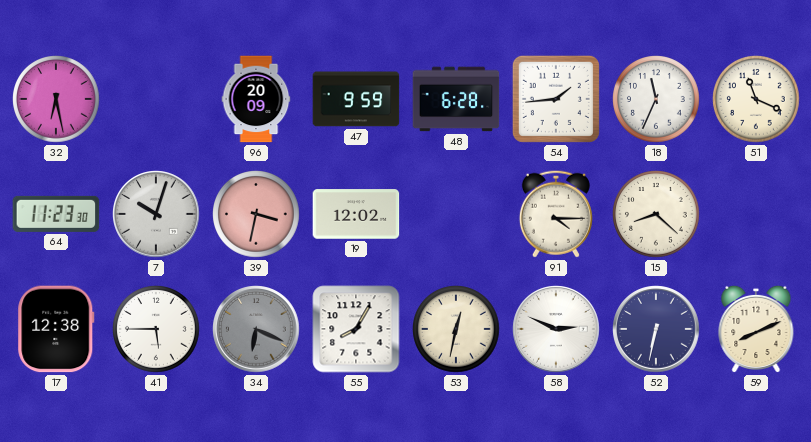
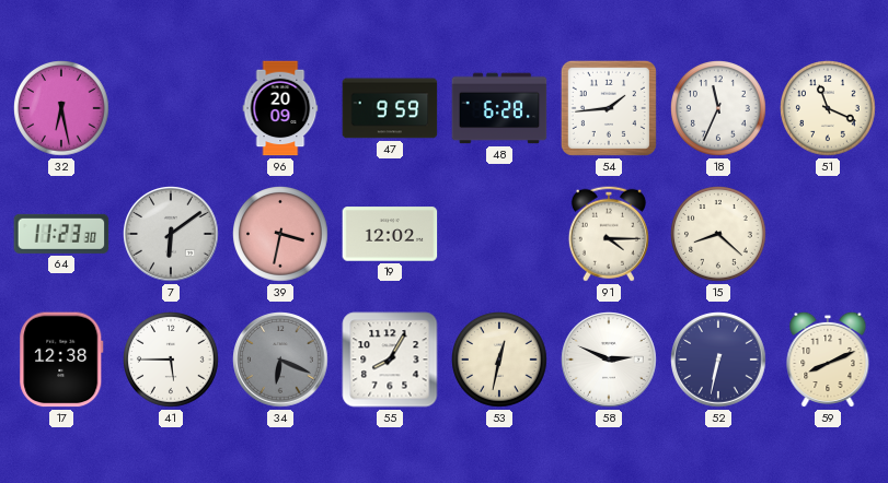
7: 10:03 -> 6:09
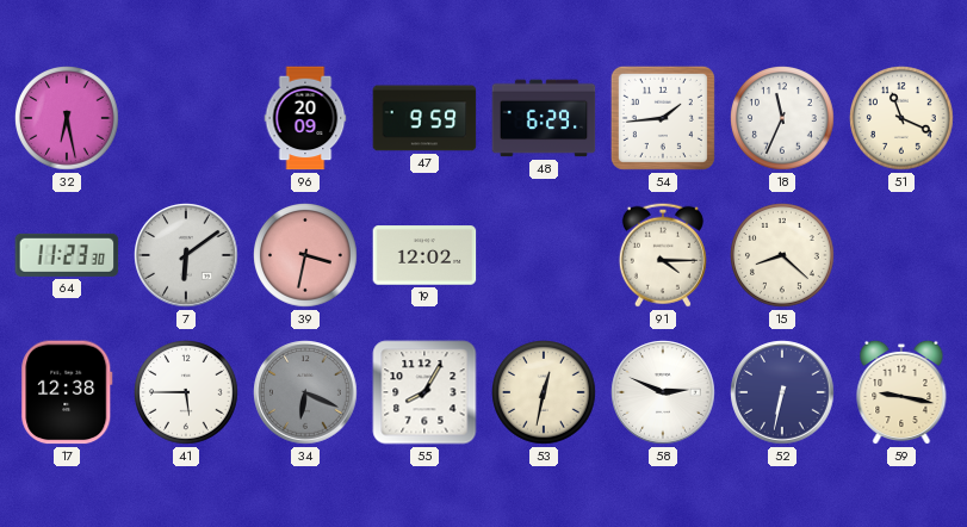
48: 6:28 -> 6:29
59: 8:11 -> 9:17
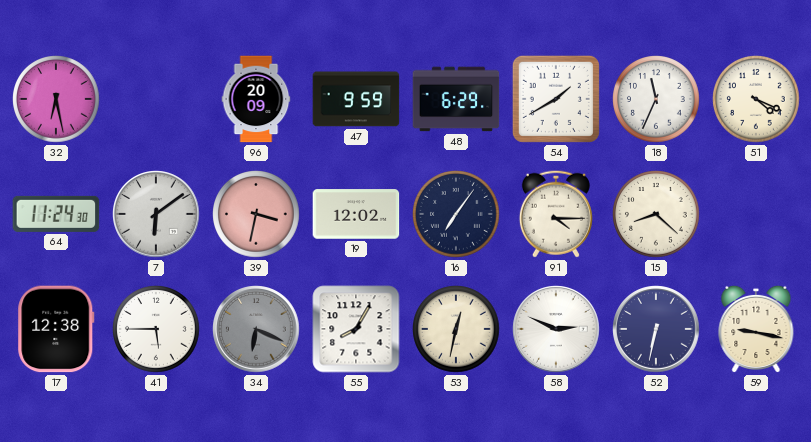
54: 1:44 -> 1:40
51: 11:19 -> 4:19
64: 11:23 -> 11:24
16: none -> 7:06
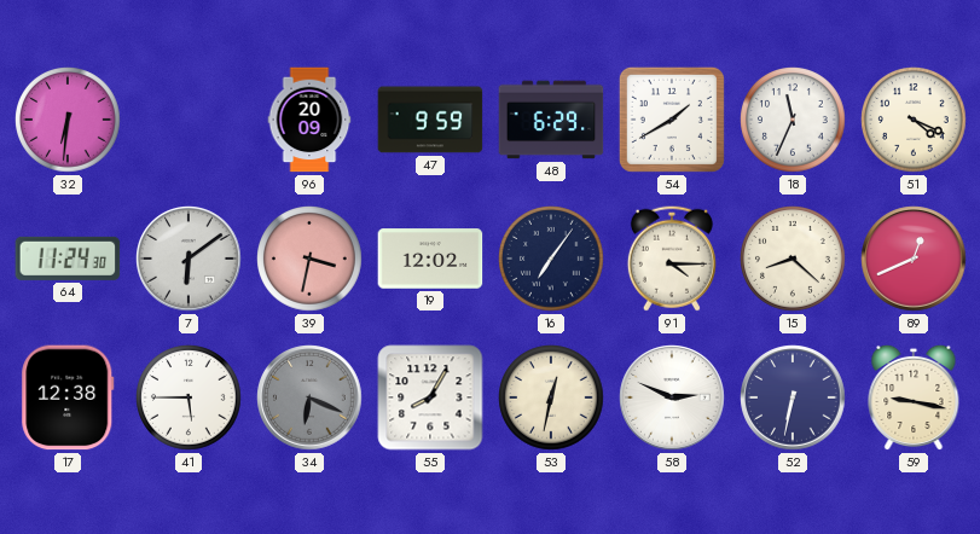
32: 6:28 -> 6:31
89: none -> 12:41
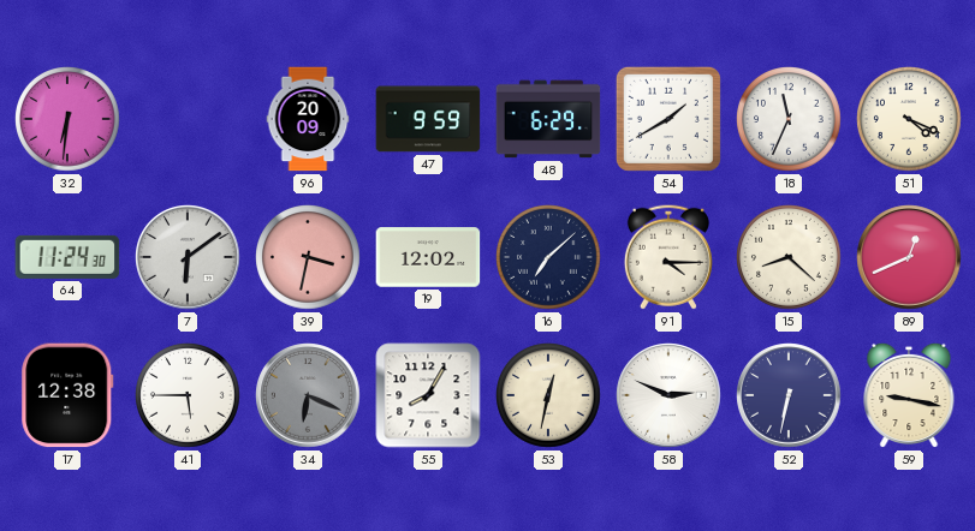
16: 7:06 -> 7:08
